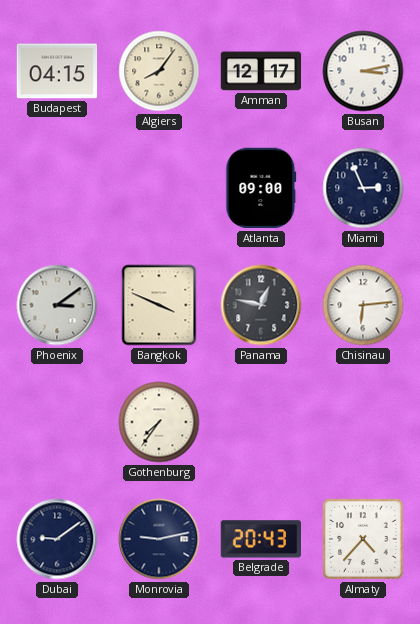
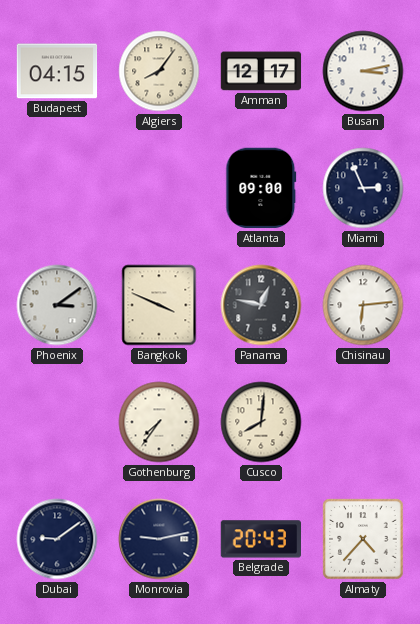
Cusco: none -> 8:01
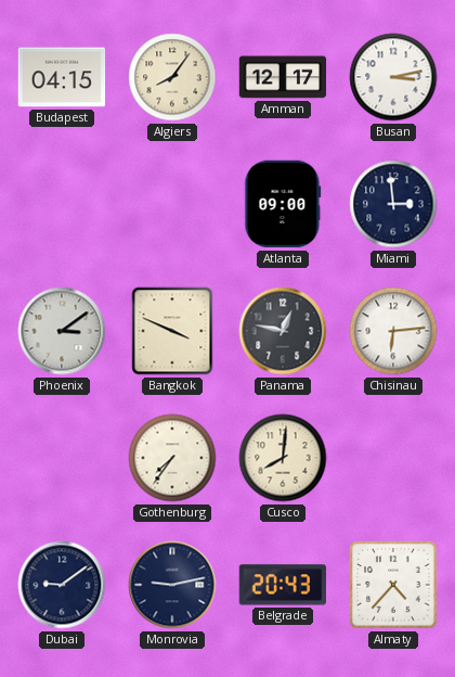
Miami: 2:56 -> 2:59
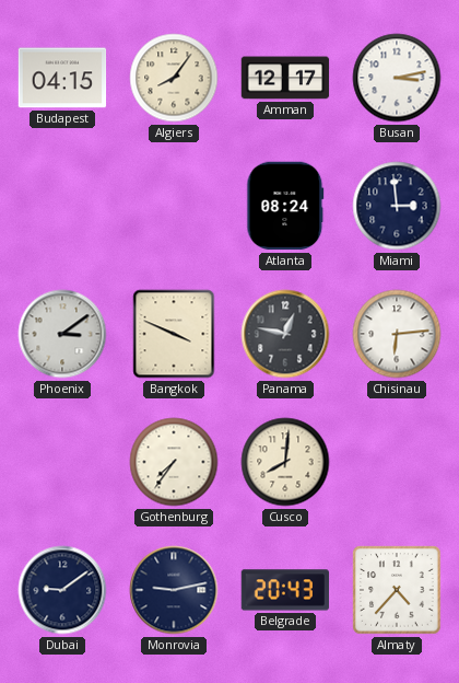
Atlanta: 09:00 -> 08:24
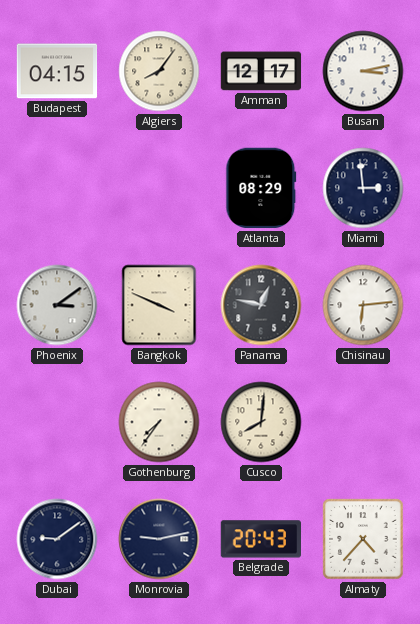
Atlanta: 08:24 -> 08:29
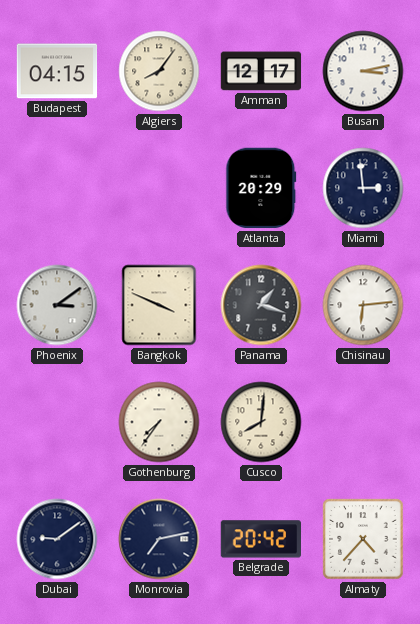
Atlanta: 08:29 -> 20:29
Panama: 12:47 -> 1:18
Monrovia: 9:13 -> 7:13
Belgrade: 20:43 -> 20:42
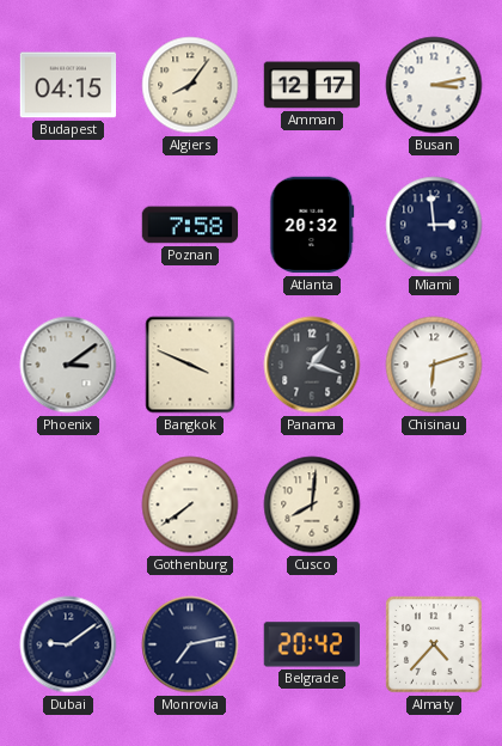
Poznan: none -> 7:58
Atlanta: 20:29 -> 20:32
Chisinau: 6:14 -> 6:12
Gothenburg: 7:36 -> 7:39
